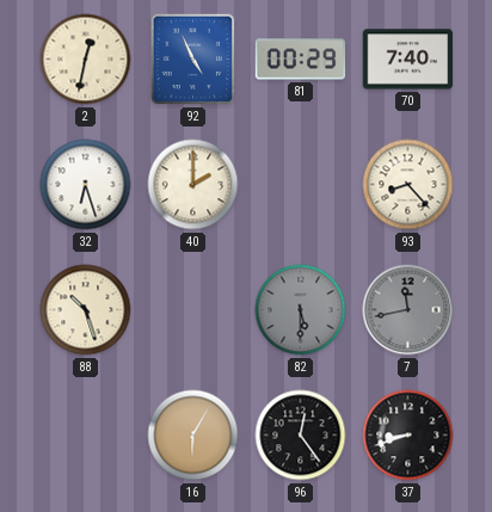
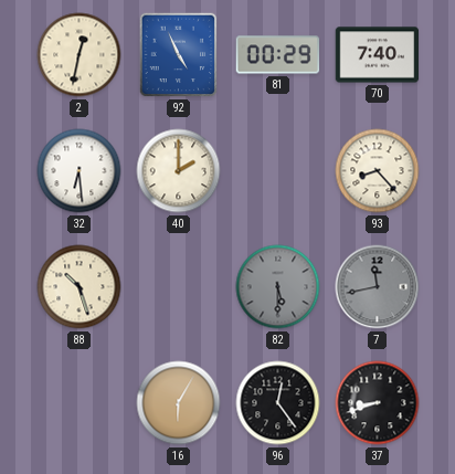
32: 6:27 -> 6:29
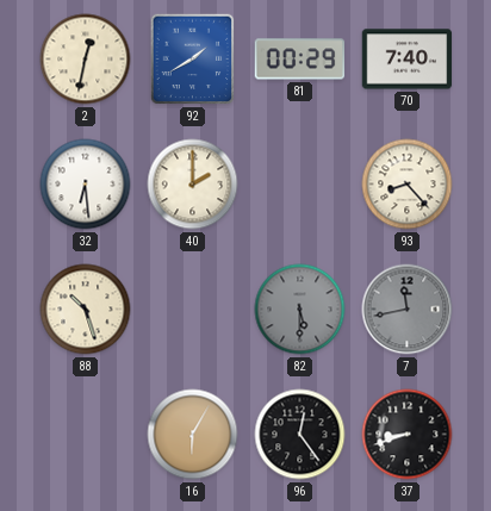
92: 4:56 -> 1:40
